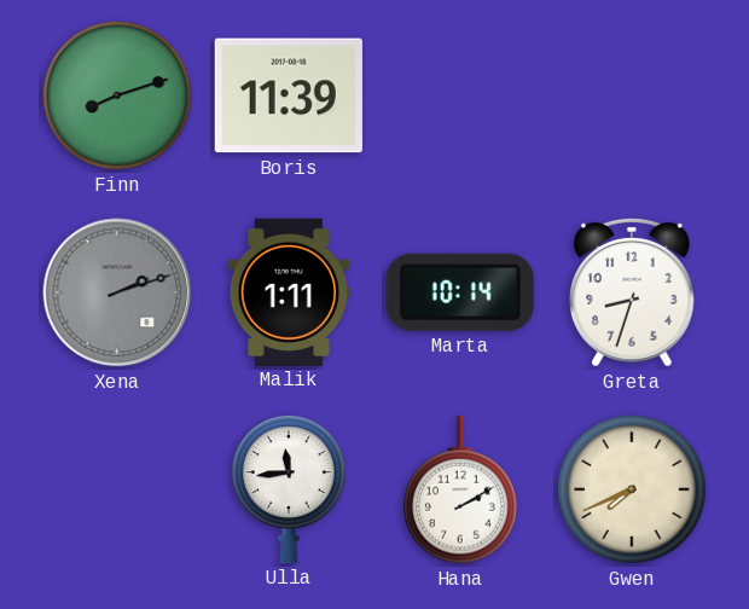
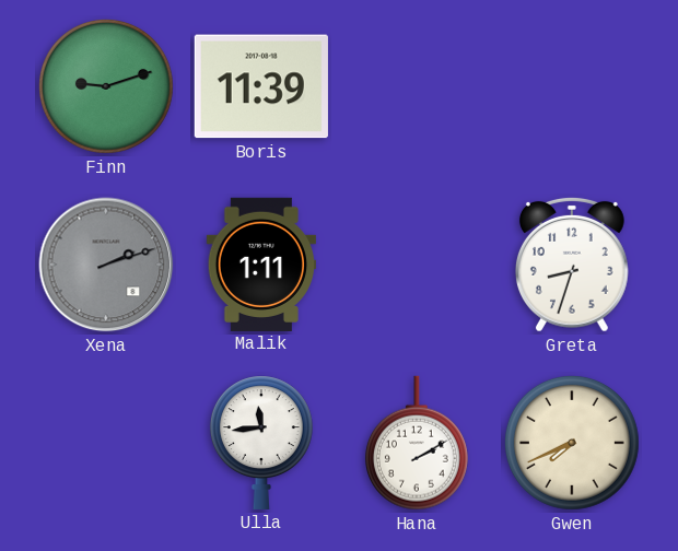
Finn: 8:12 -> 9:12
Marta: 10:14 -> none
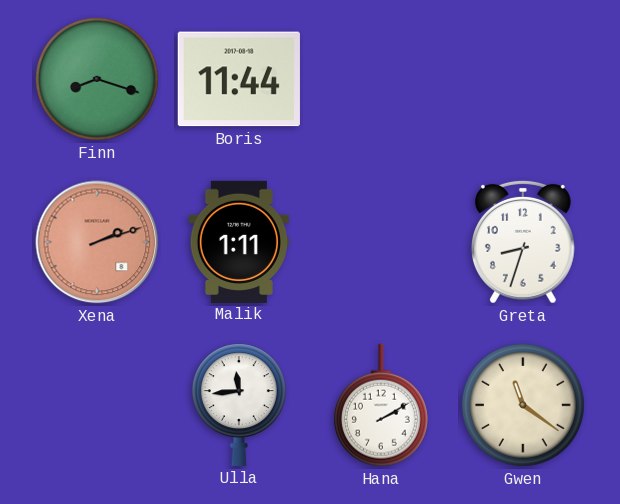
Finn: 9:12 -> 8:18
Boris: 11:39 -> 11:44
Xena dial: grey -> salmon
Gwen: 7:41 -> 11:21
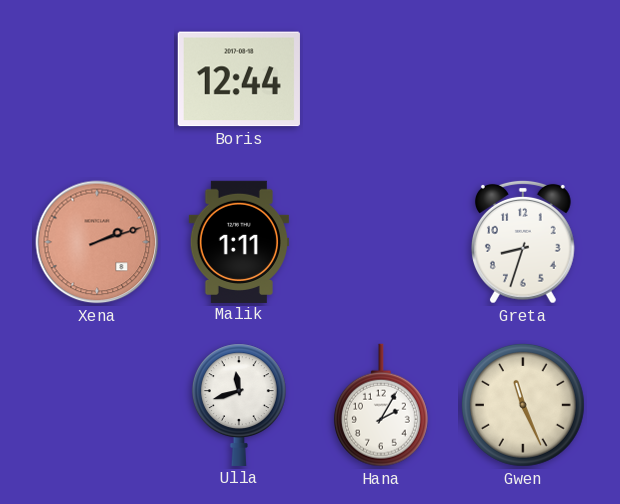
Finn: 8:18 -> none
Boris: 11:44 -> 12:44
Ulla: 11:44 -> 11:42
Hana: 2:10 -> 2:05
Gwen: 11:21 -> 11:26
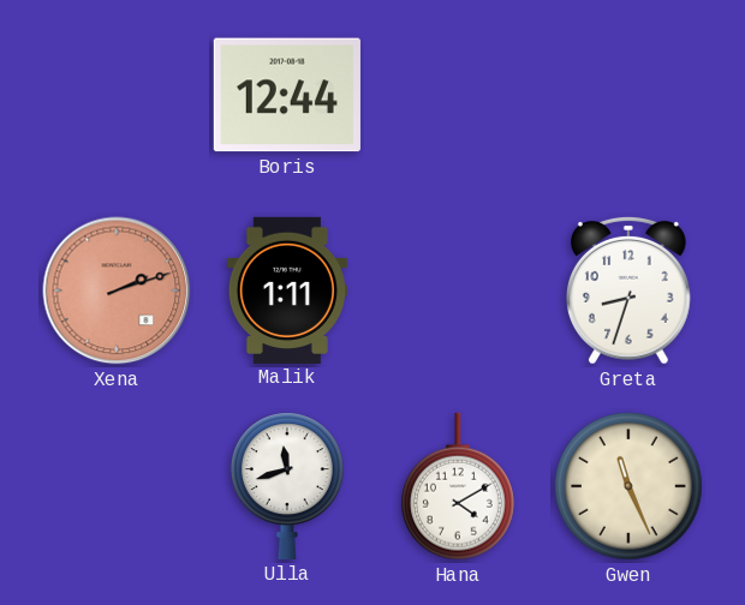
Hana: 2:05 -> 4:10
